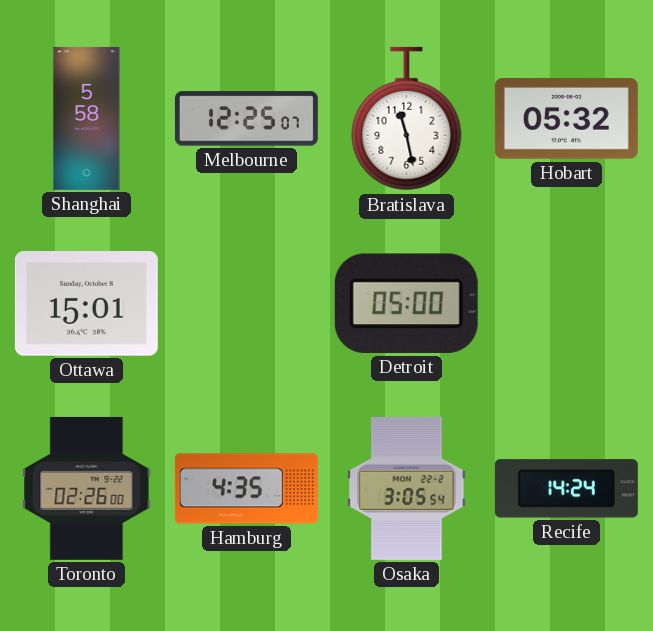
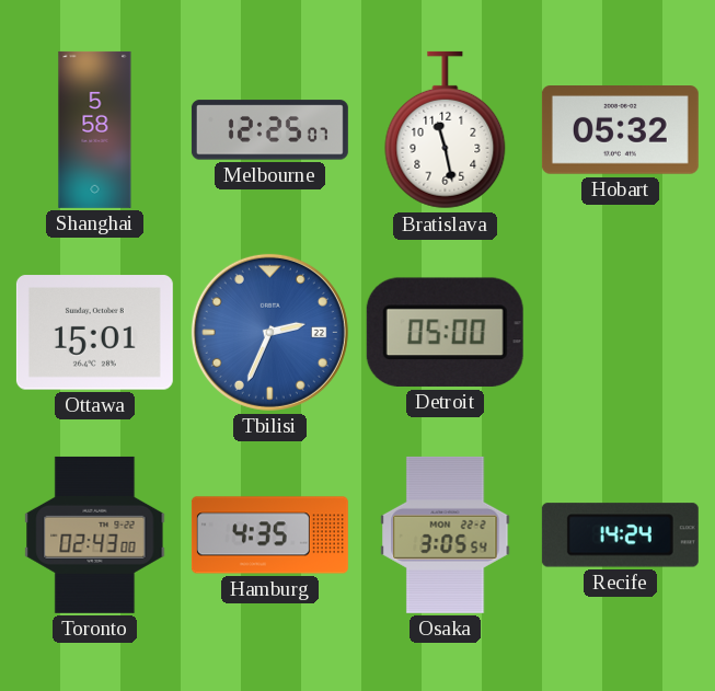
Tbilisi: none -> 2:34
Toronto: 02:26 -> 02:43
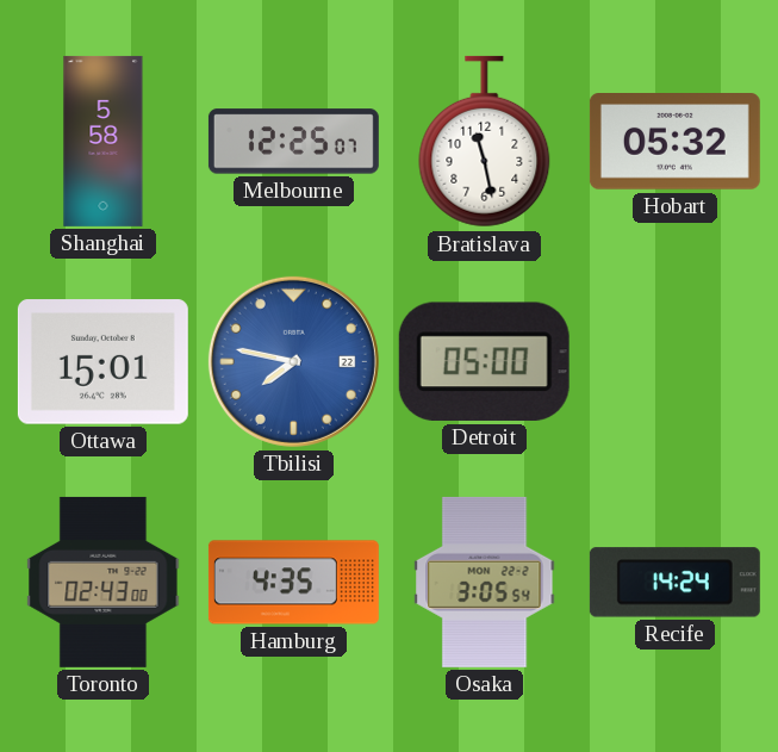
Tbilisi: 2:34 -> 7:47
